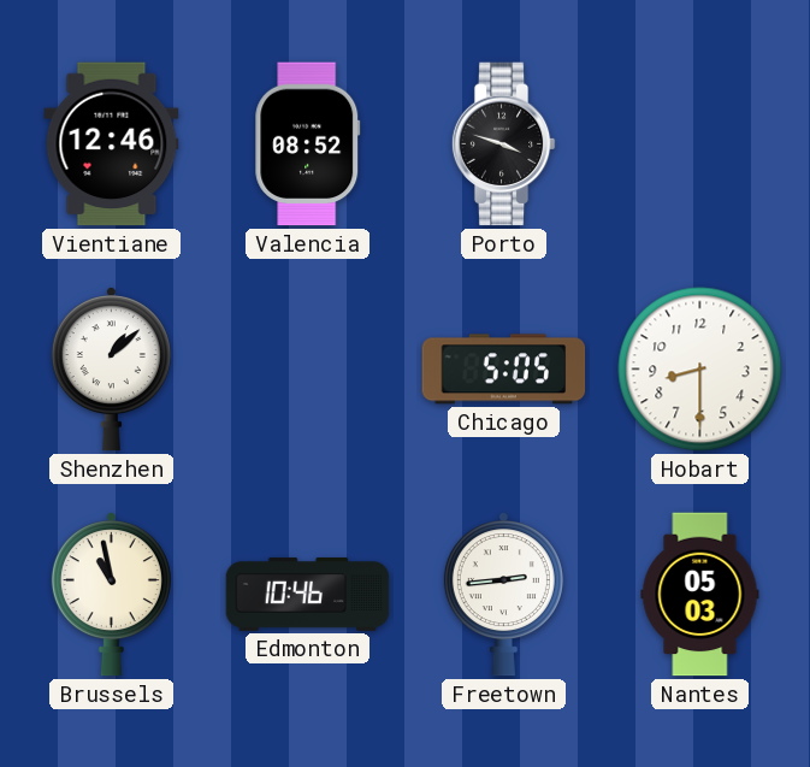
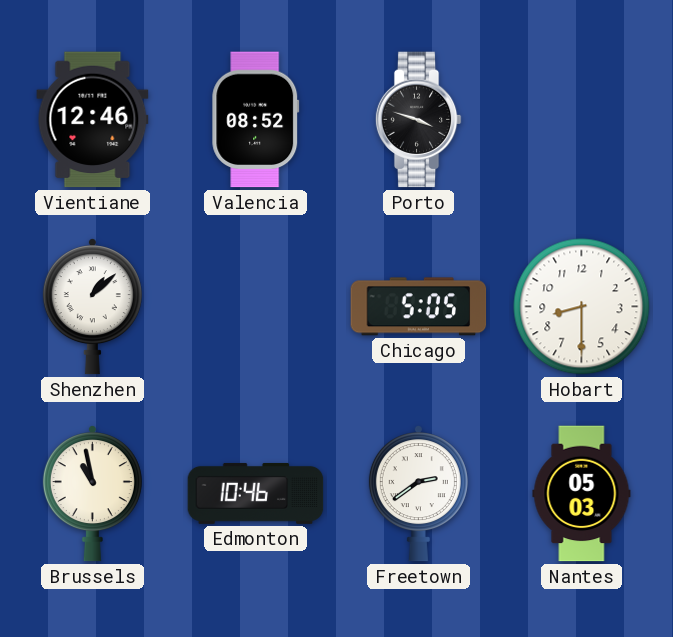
Freetown: 2:44 -> 2:39
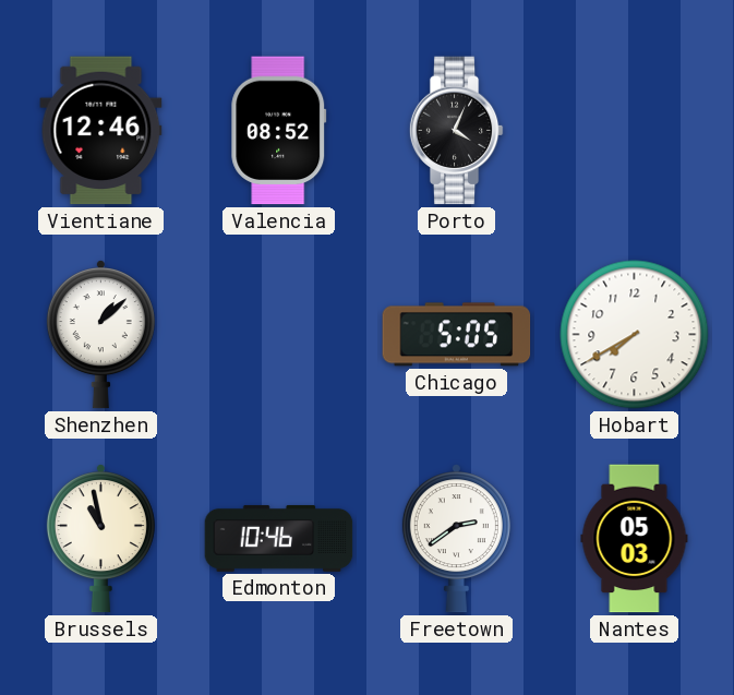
Porto: 3:48 -> 4:04
Hobart: 8:30 -> 7:40
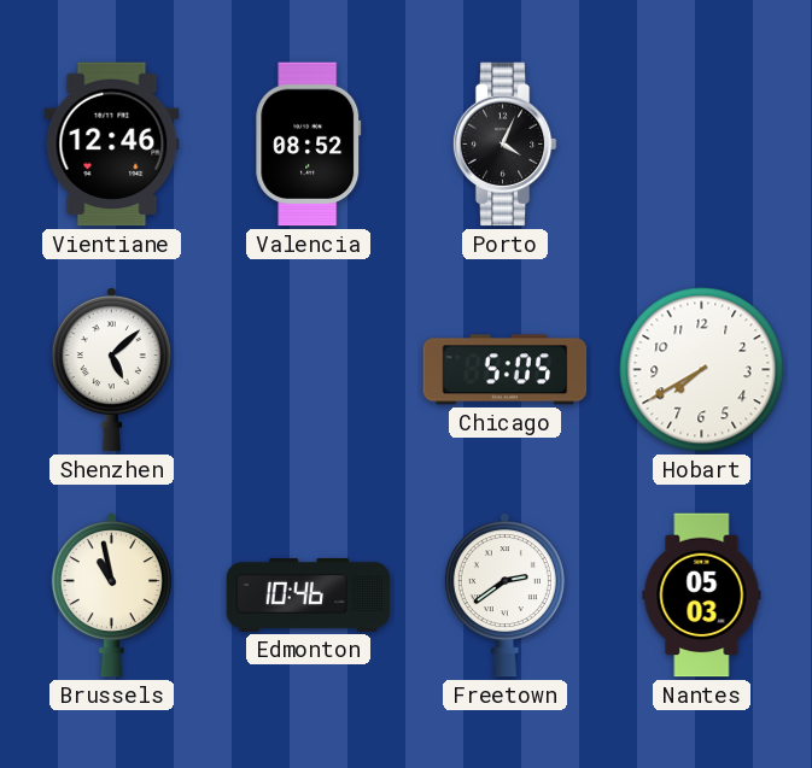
Shenzhen: 1:08 -> 5:08
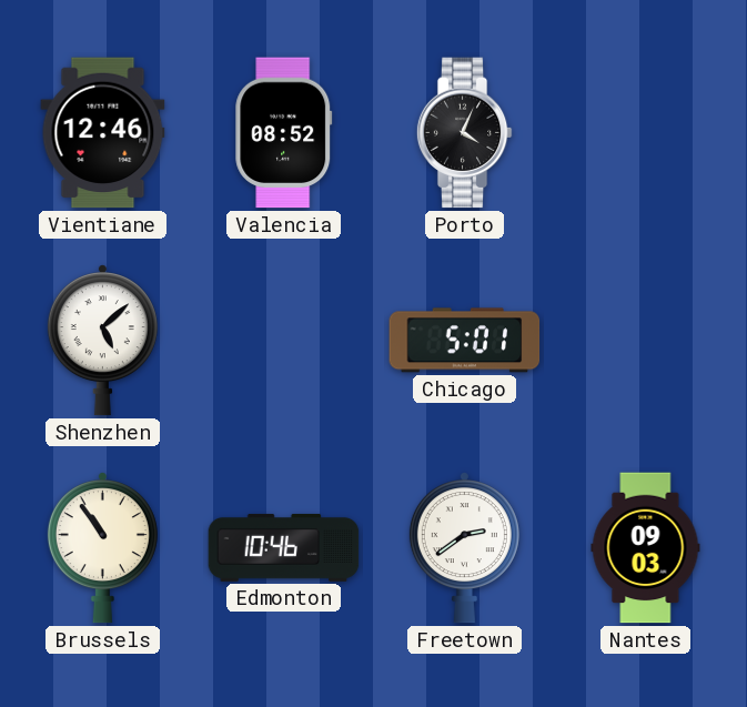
Chicago: 5:05 -> 5:01
Hobart: 7:40 -> none
Brussels: 10:58 -> 10:54
Nantes: 05:03 -> 09:03
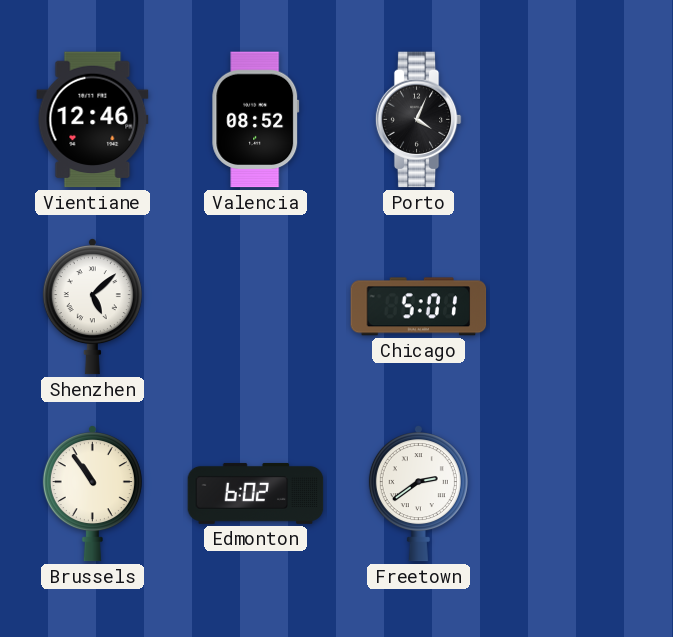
Edmonton: 10:46 -> 6:02
Nantes: 09:03 -> none
